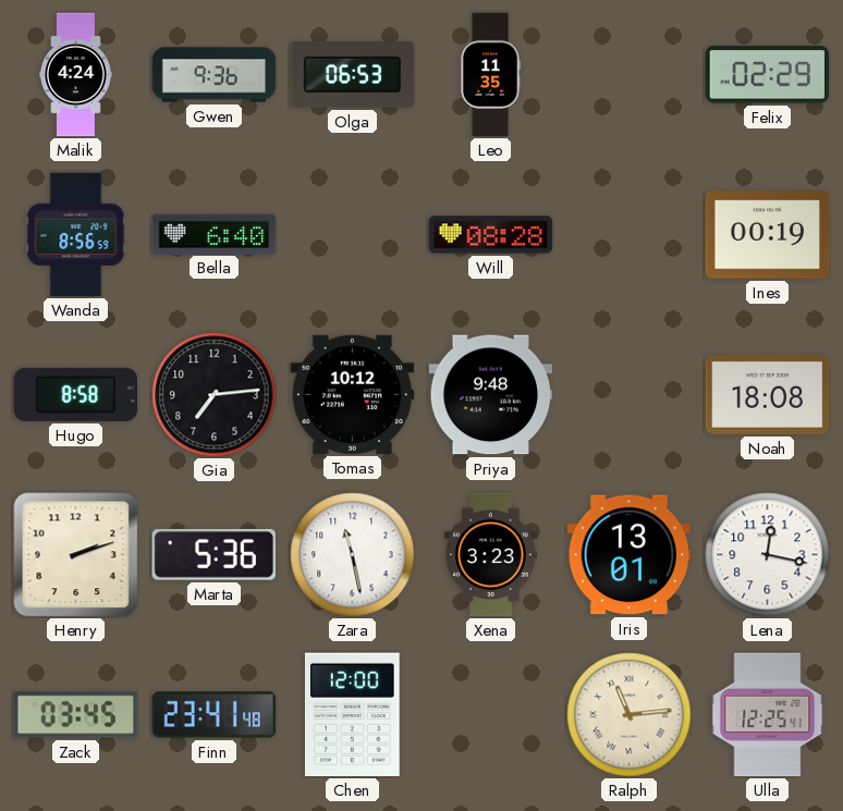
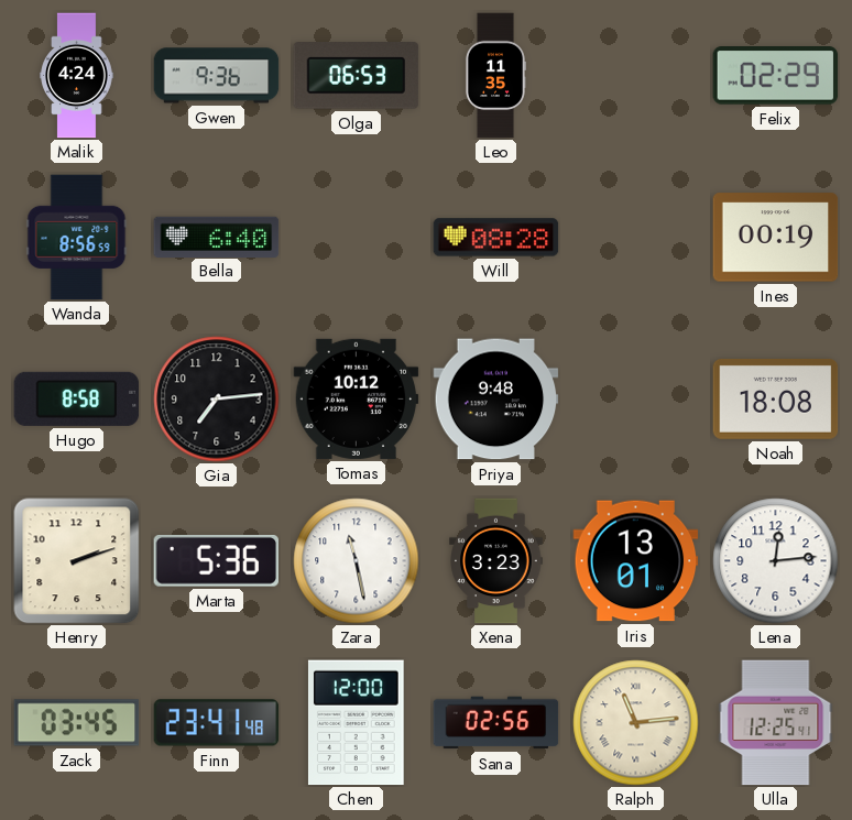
Lena: 12:17 -> 12:14
Sana: none -> 02:56
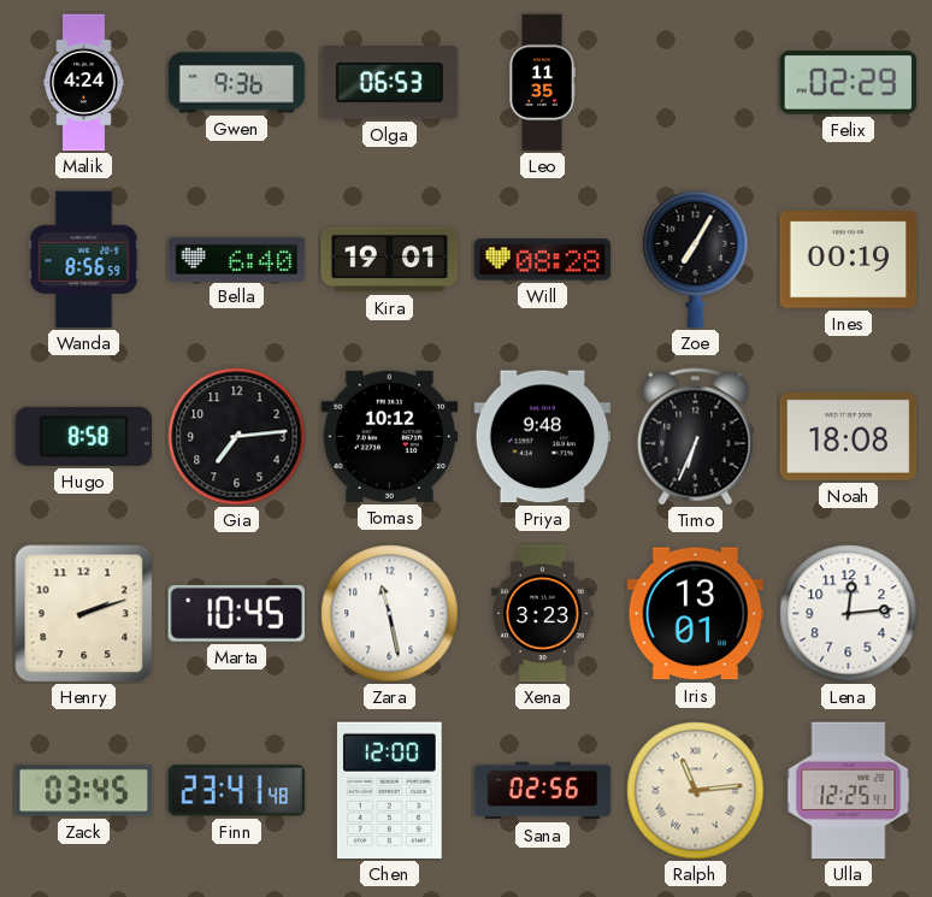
Kira: none -> 19:01
Zoe: none -> 7:05
Timo: none -> 6:34
Marta: 5:36 -> 10:45
